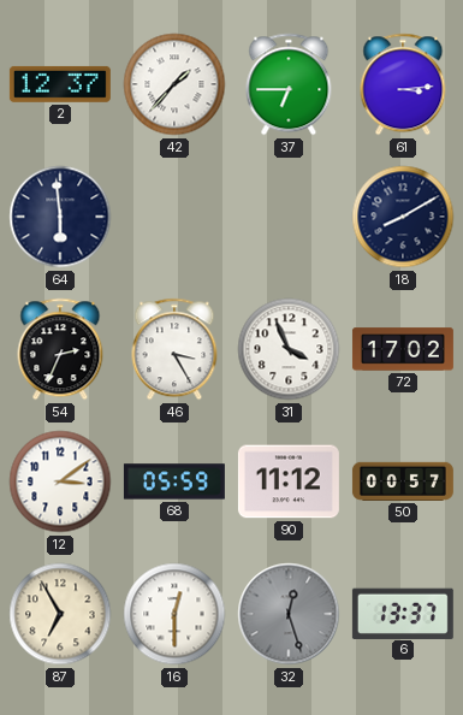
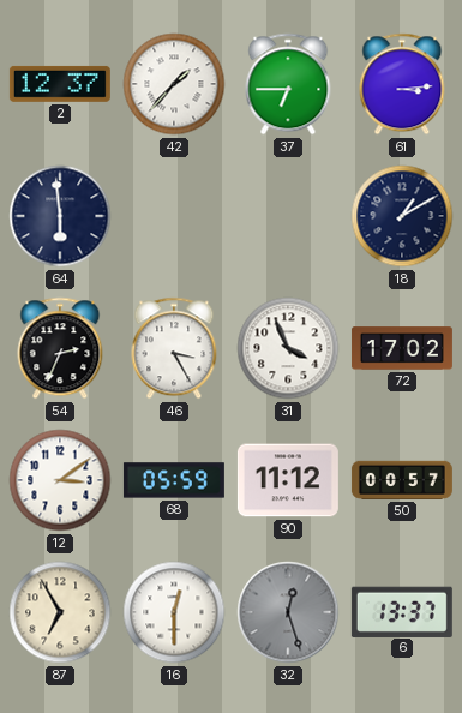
18: 8:10 -> 1:10
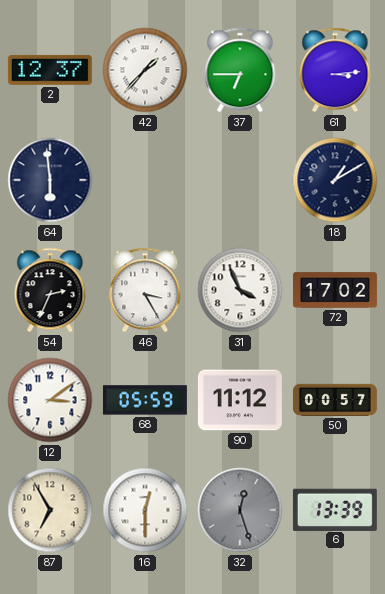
6: 13:37 -> 13:39
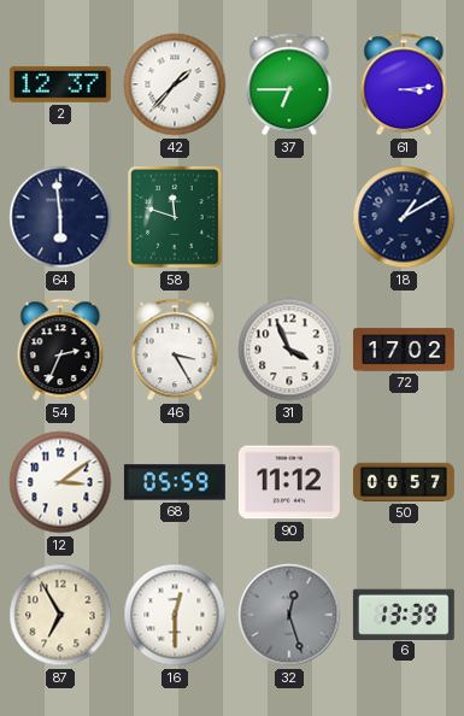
58: none -> 11:48
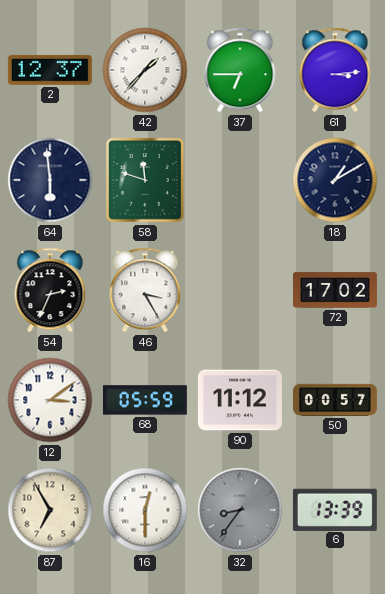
31: 3:56 -> none
32: 12:27 -> 8:36
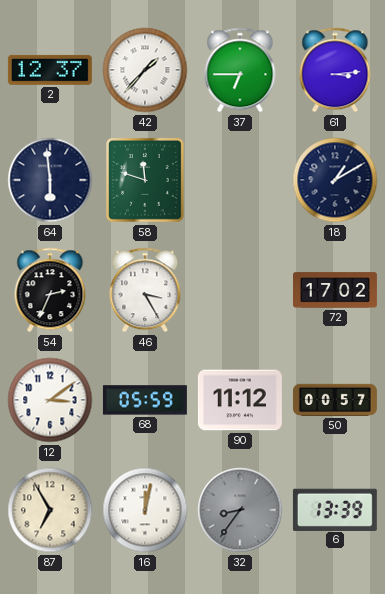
16: 12:30 -> 12:02
